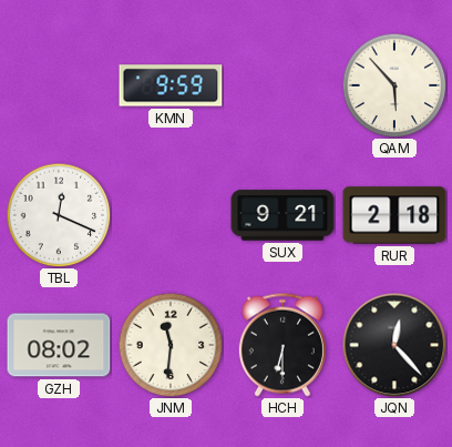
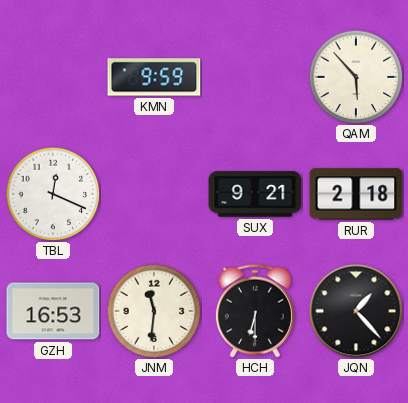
GZH: 08:02 -> 16:53
JQN: 12:23 -> 1:23
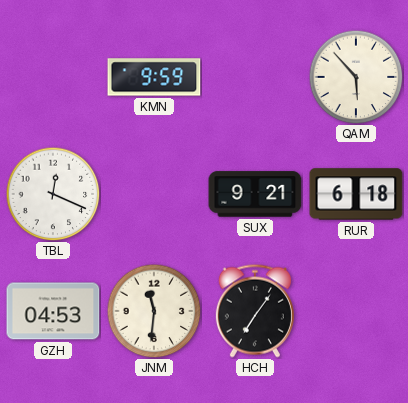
RUR: 2:18 -> 6:18
GZH: 16:53 -> 04:53
HCH: 6:30 -> 7:06
JQN: 1:23 -> none
